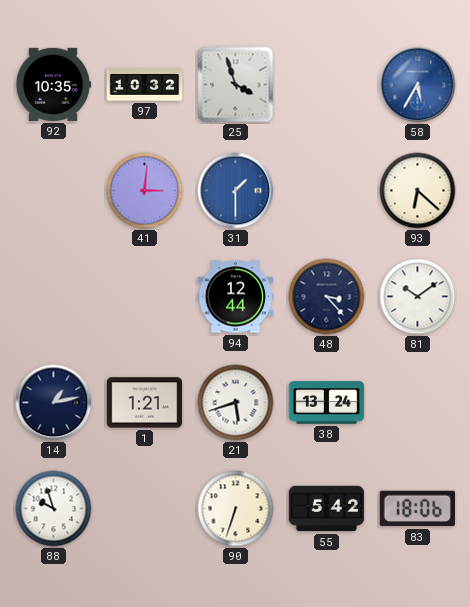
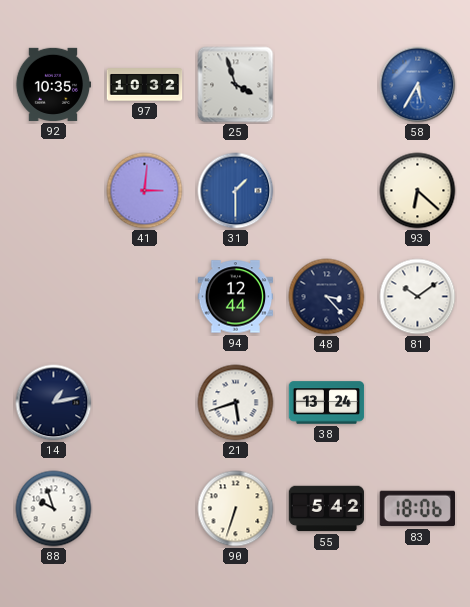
1: 1:21 -> none
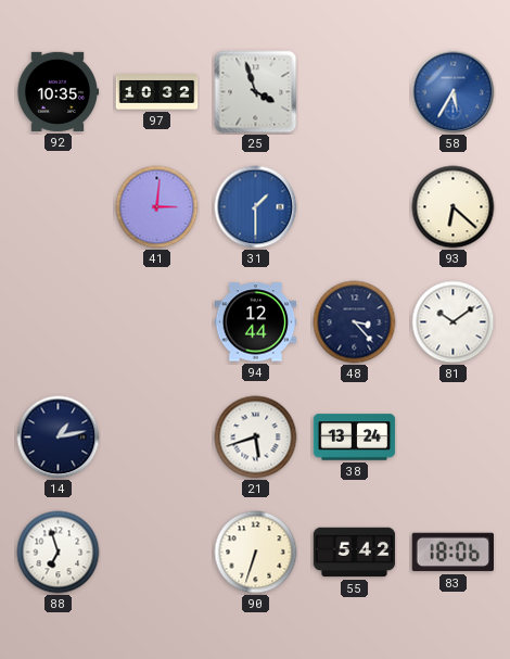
88: 9:57 -> 6:57
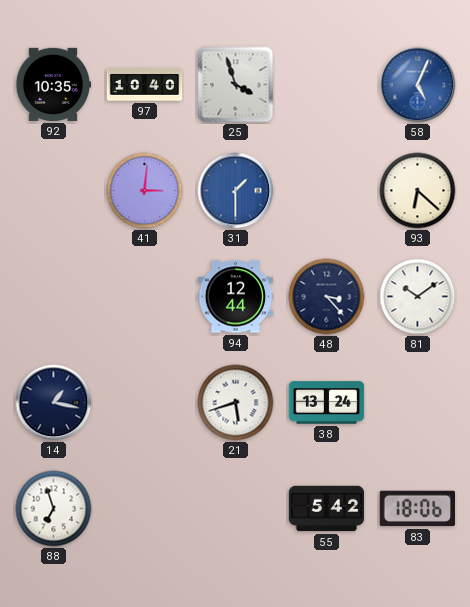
97: 10:32 -> 10:40
58: 5:35 -> 5:04
14: 1:13 -> 1:17
90: 6:33 -> none
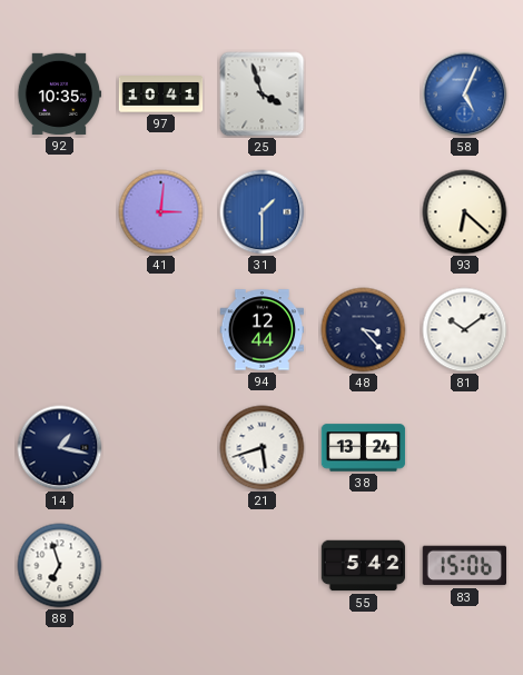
97: 10:40 -> 10:41
83: 18:06 -> 15:06
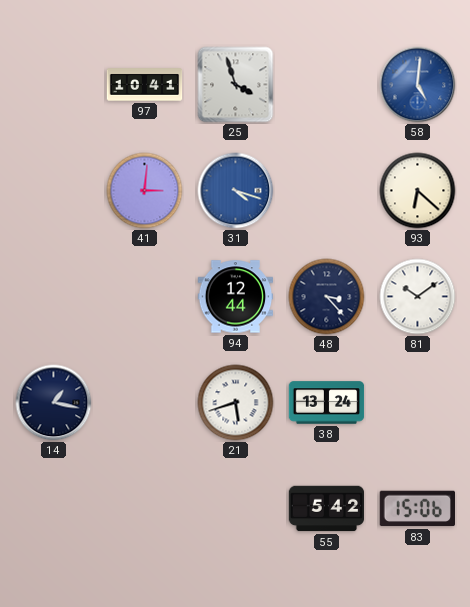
92: 10:35 -> none
58: 5:04 -> 5:01
31: 1:30 -> 4:18
88: 6:57 -> none
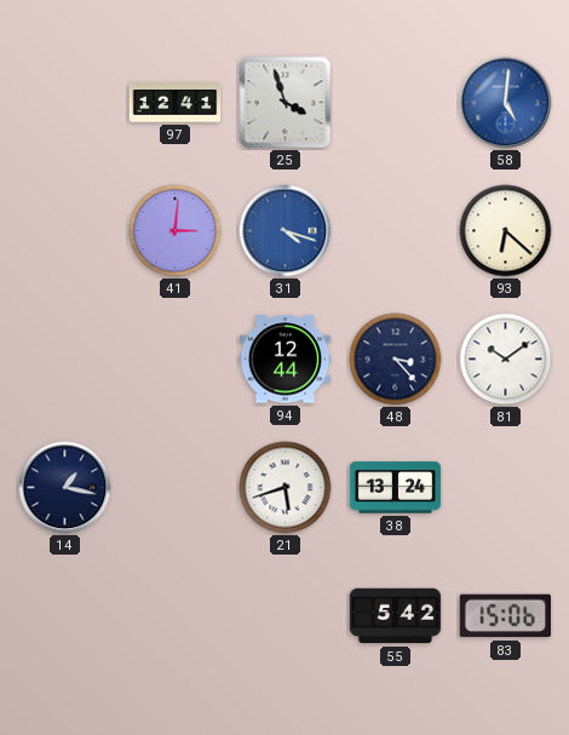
97: 10:41 -> 12:41
